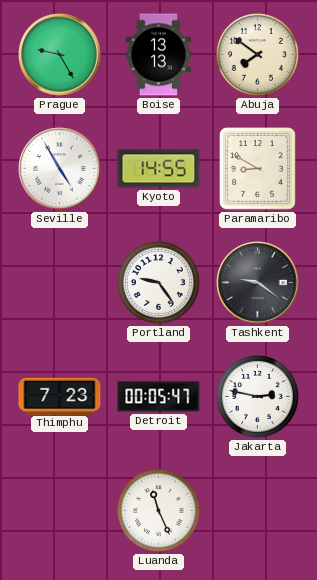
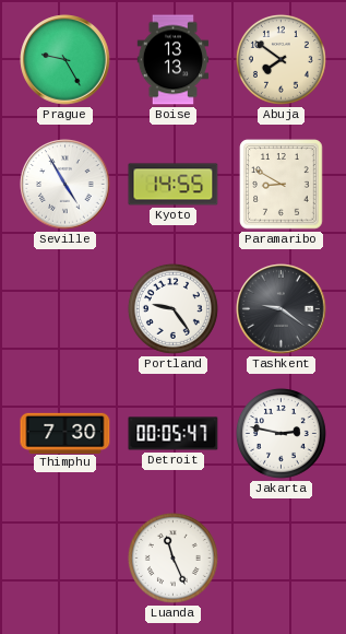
Thimphu: 7:23 -> 7:30
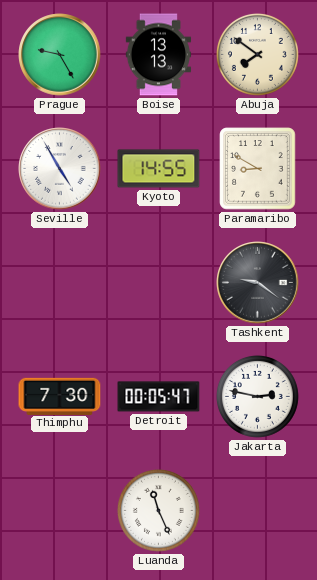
Portland: 9:24 -> none
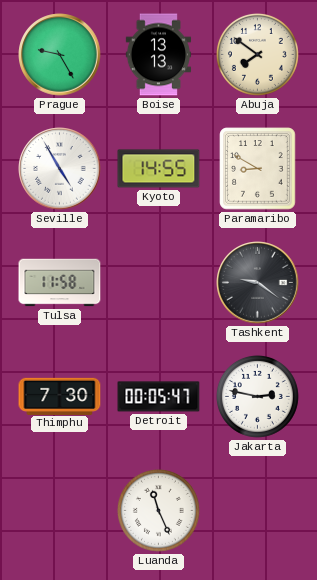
Tulsa: none -> 11:58
